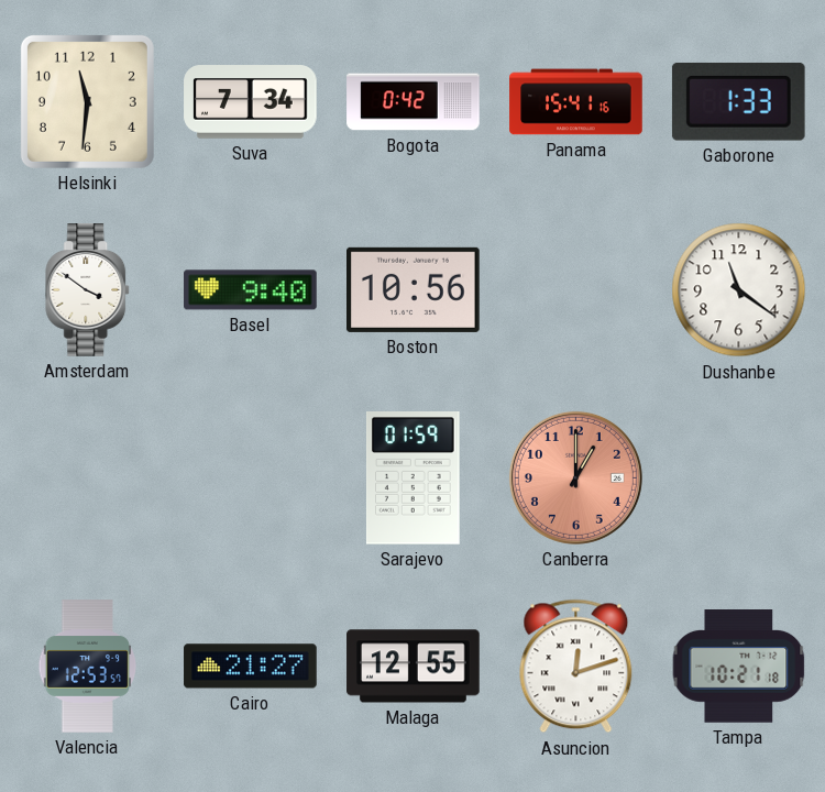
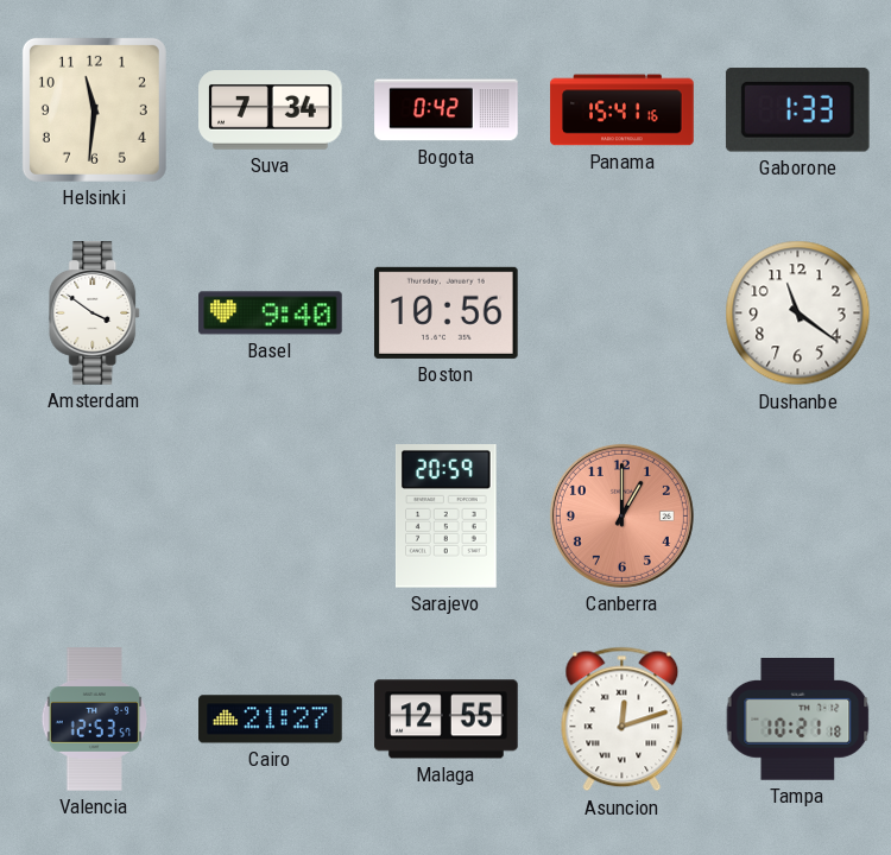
Sarajevo: 01:59 -> 20:59
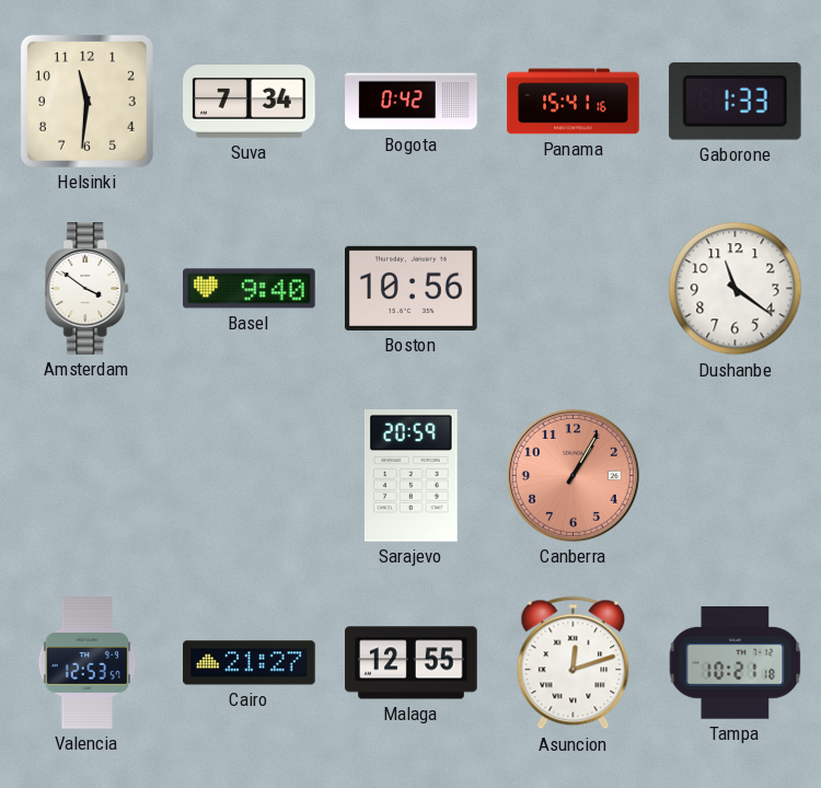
Canberra: 1:00 -> 1:05
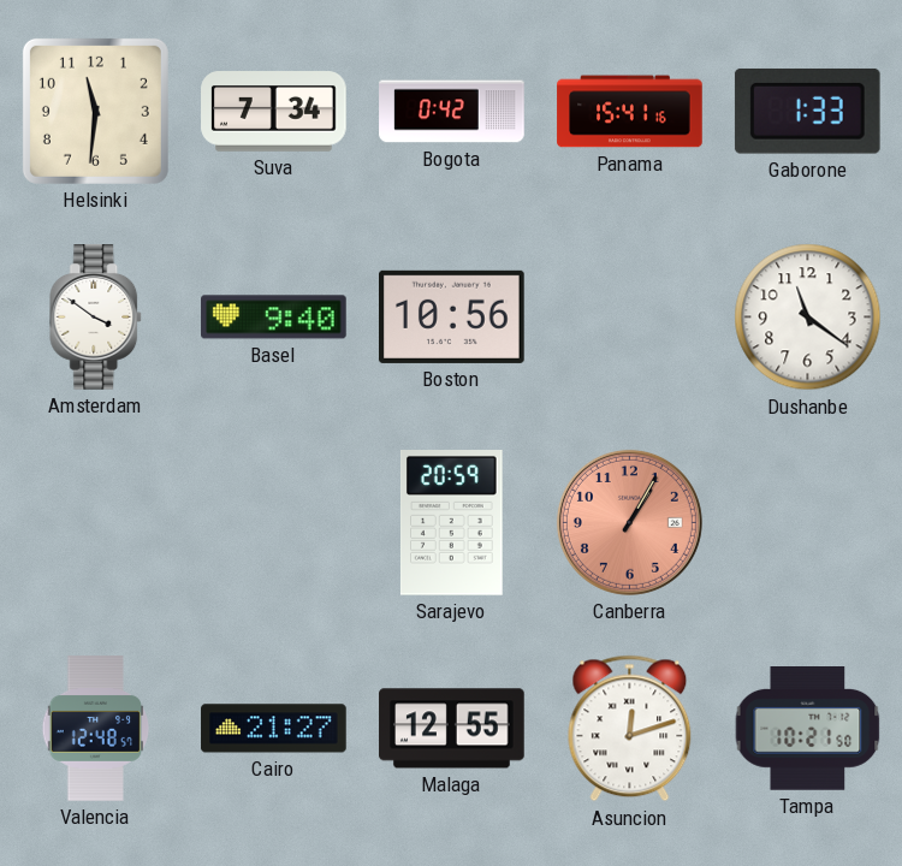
Valencia: 12:53 -> 12:48
Tampa: 10:21:18 -> 10:21:50
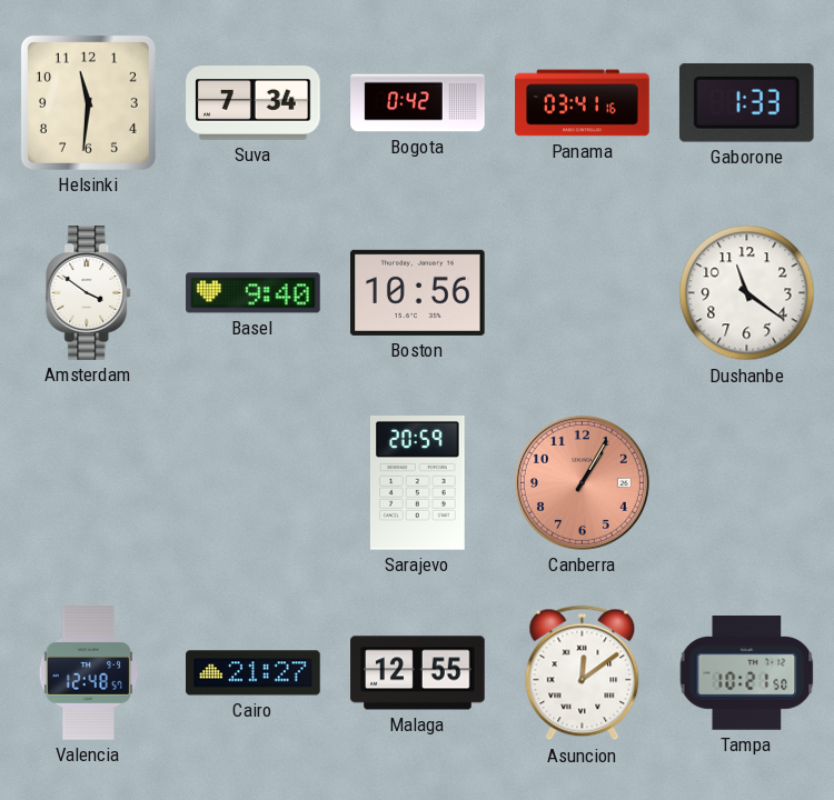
Panama: 15:41 -> 03:41
Asuncion: 12:12 -> 12:09
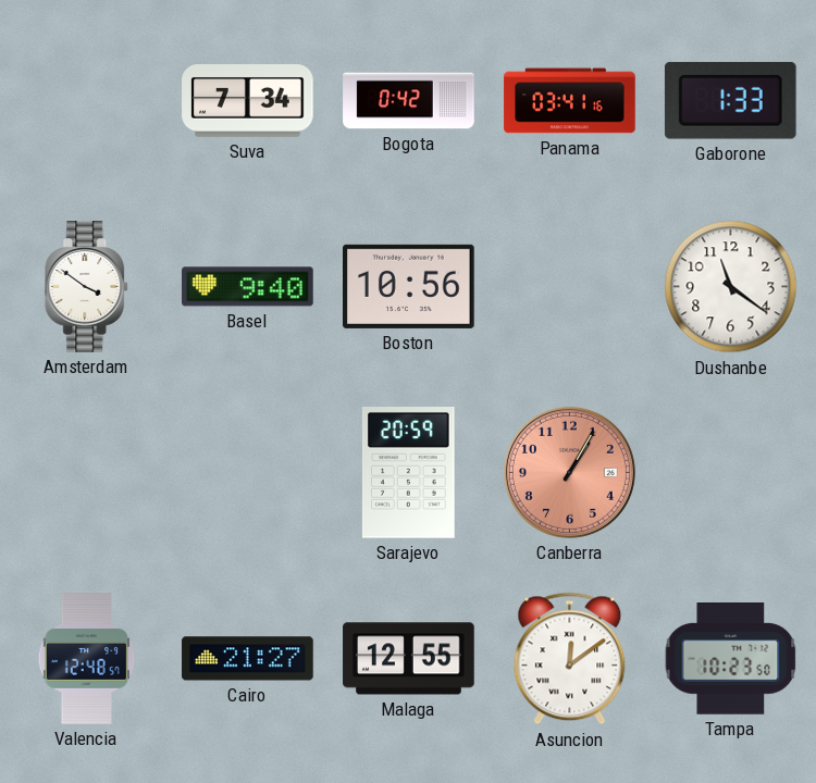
Helsinki: 11:31 -> none
Tampa: 10:21 -> 10:23
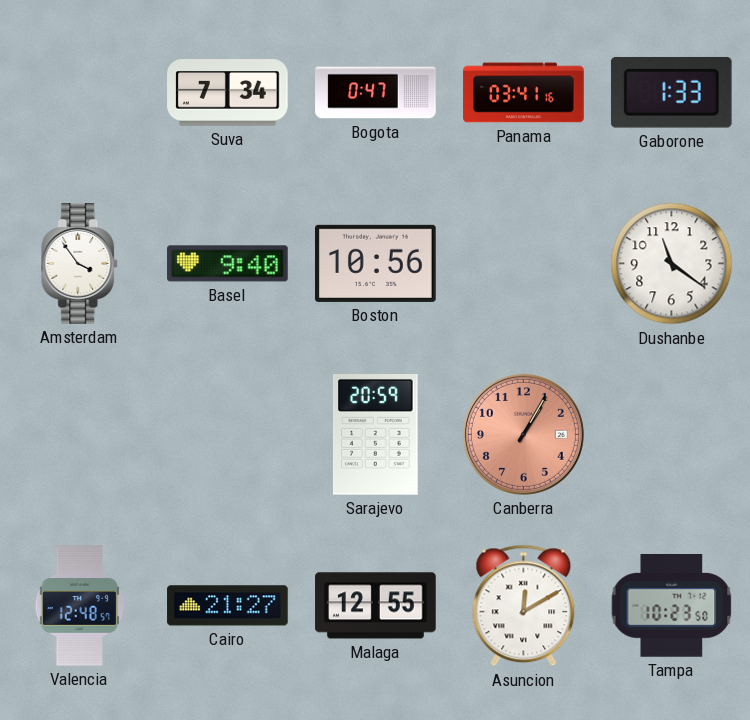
Bogota: 0:42 -> 0:47
Amsterdam: 3:51 -> 3:54
Asuncion: 12:09 -> 12:10
